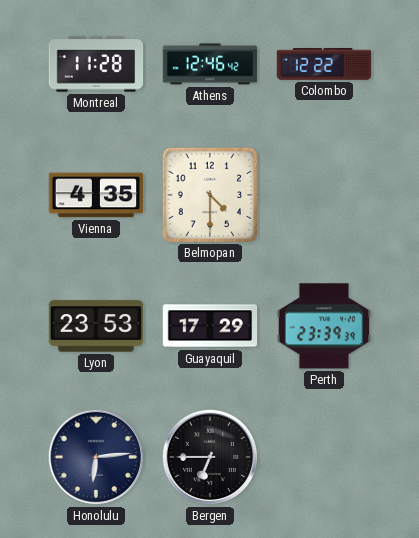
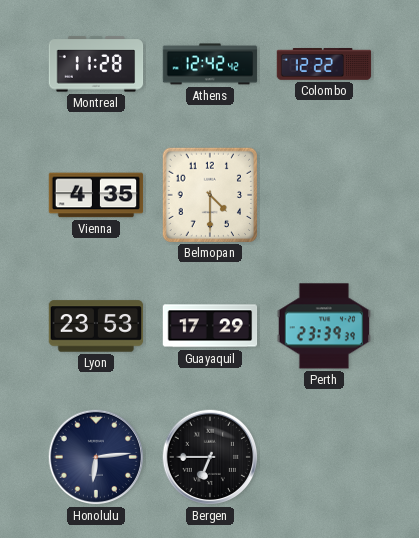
Athens: 12:46 -> 12:42
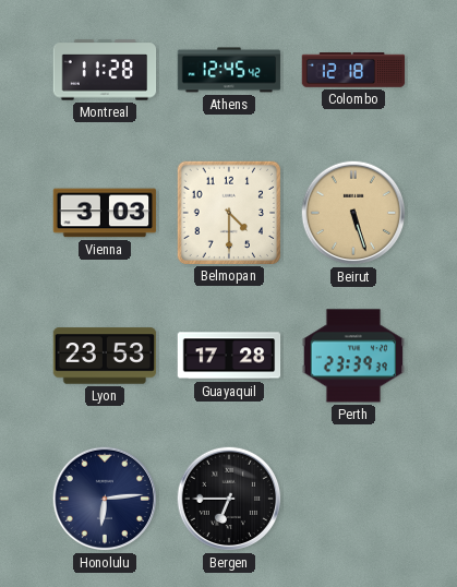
Athens: 12:42 -> 12:45
Colombo: 12:22 -> 12:18
Vienna: 4:35 -> 3:03
Beirut: none -> 5:27
Guayaquil: 17:29 -> 17:28
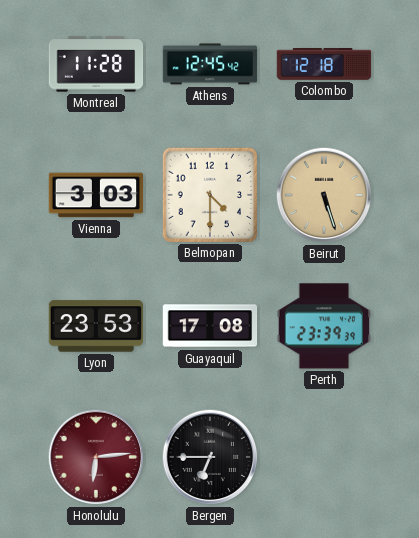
Guayaquil: 17:28 -> 17:08
Honolulu dial: navy -> burgundy
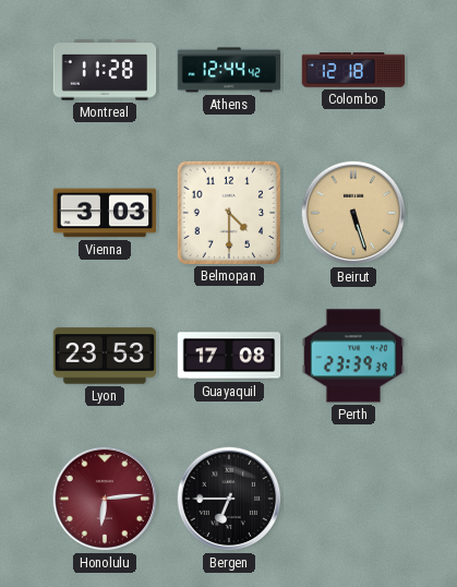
Athens: 12:45 -> 12:44
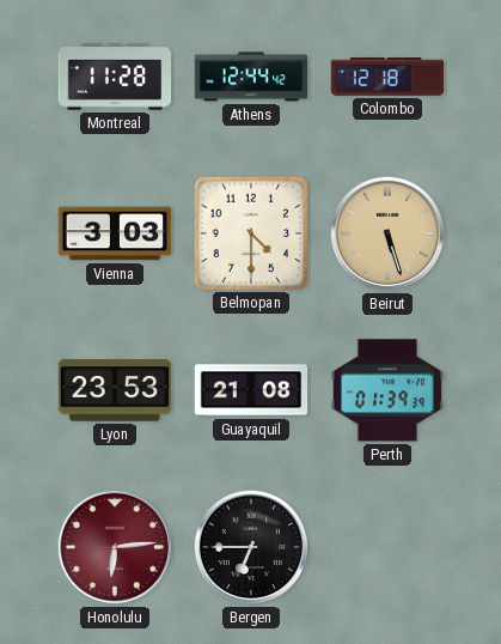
Guayaquil: 17:08 -> 21:08
Perth: 23:39 -> 01:39
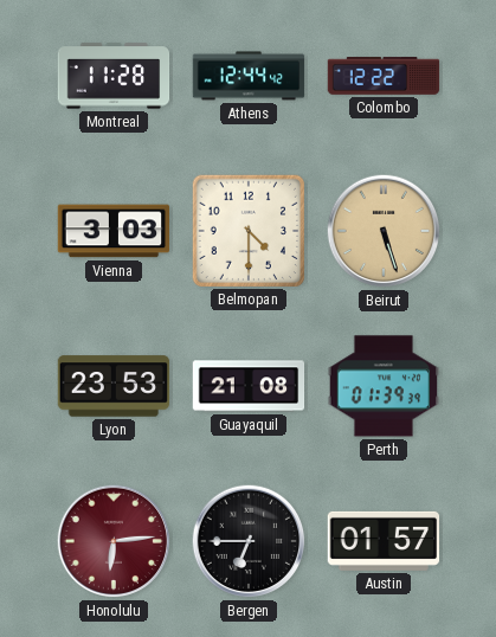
Colombo: 12:18 -> 12:22
Austin: none -> 01:57
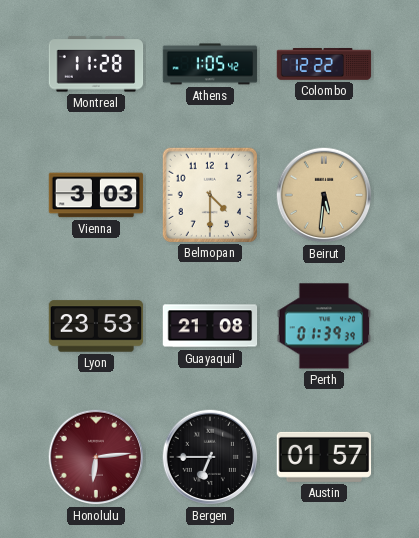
Athens: 12:44 -> 1:05
Beirut: 5:27 -> 5:31
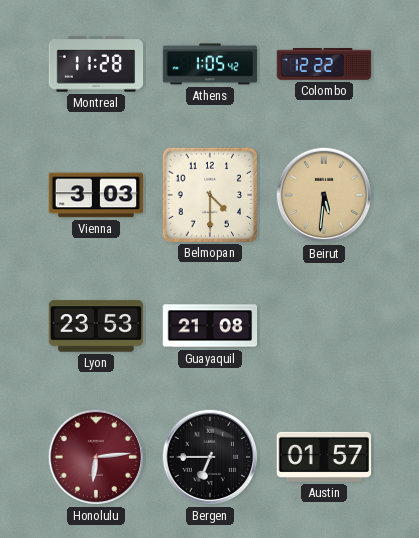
Perth: 01:39 -> none
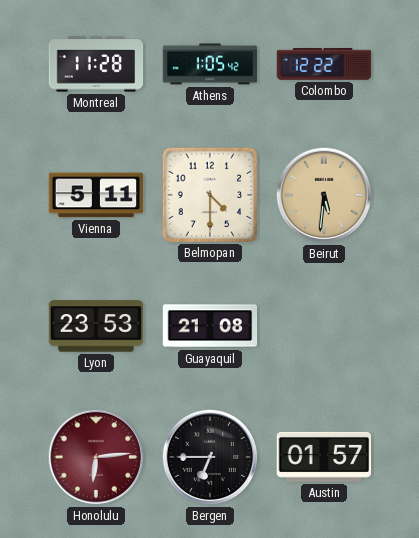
Vienna: 3:03 -> 5:11
